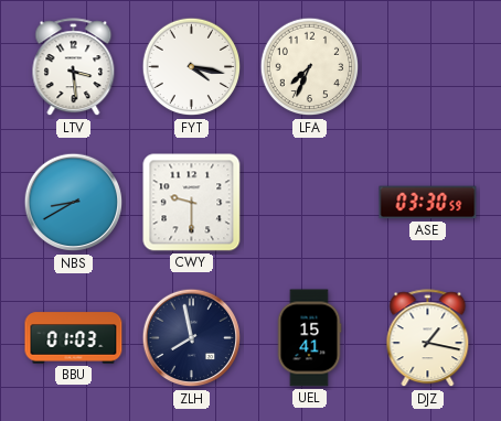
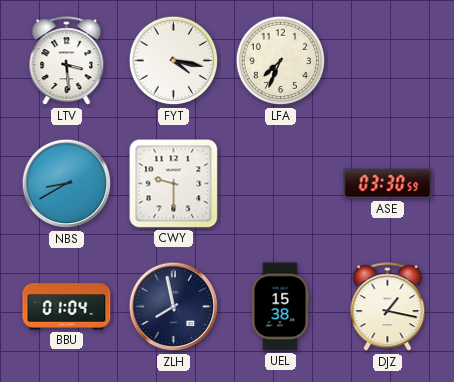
BBU: 01:03 -> 01:04
UEL: 15:41 -> 15:38
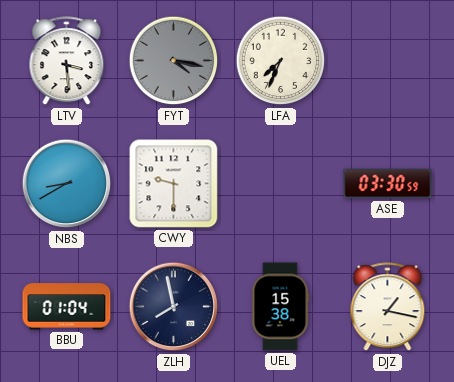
FYT dial: white -> grey
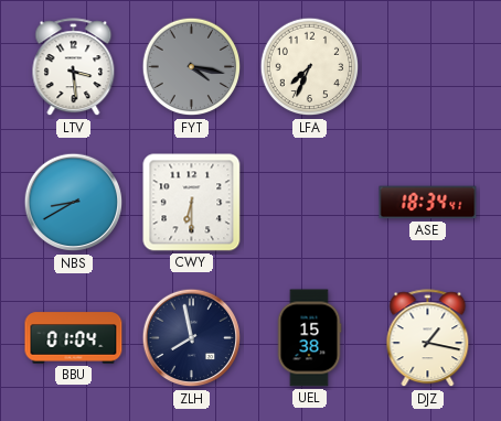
CWY: 9:30 -> 6:30
ASE: 03:30 -> 18:34
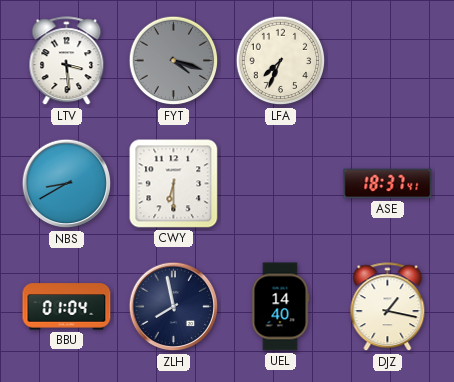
FYT: 4:17 -> 4:18
ASE: 18:34 -> 18:37
UEL: 15:38 -> 14:40
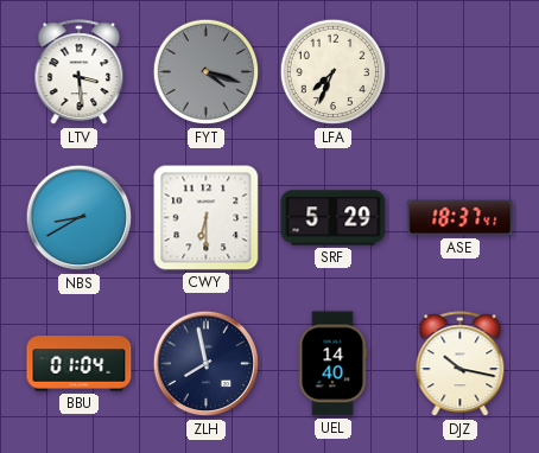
SRF: none -> 5:29
DJZ: 1:17 -> 10:17
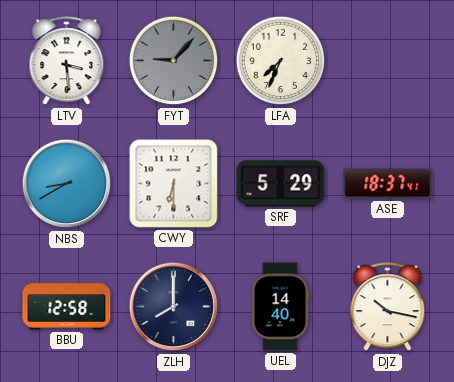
FYT: 4:18 -> 9:07
BBU: 01:04 -> 12:58
ZLH: 7:58 -> 8:00
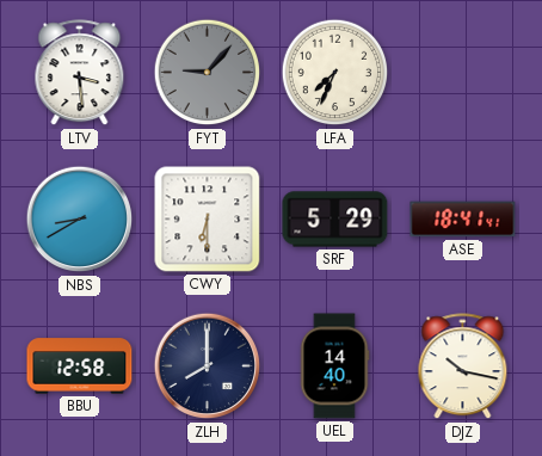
ASE: 18:37 -> 18:41
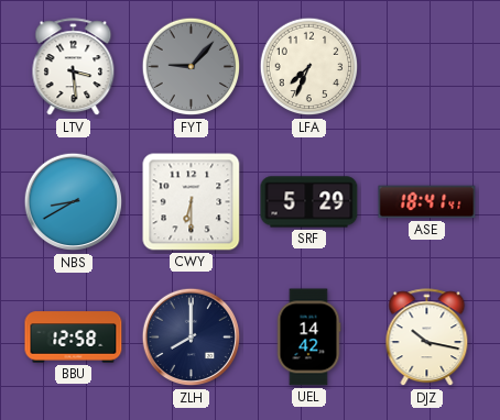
UEL: 14:40 -> 14:42
